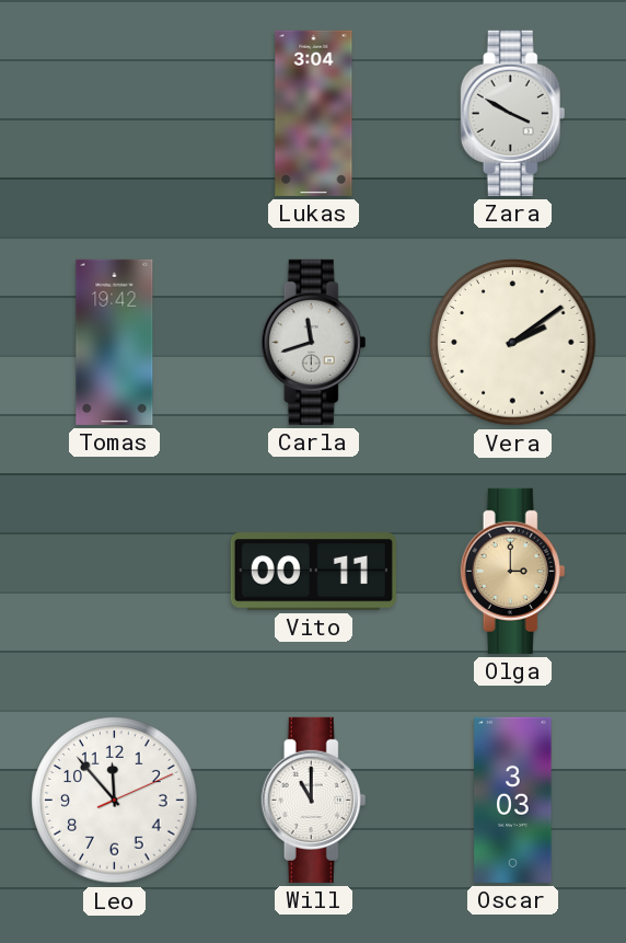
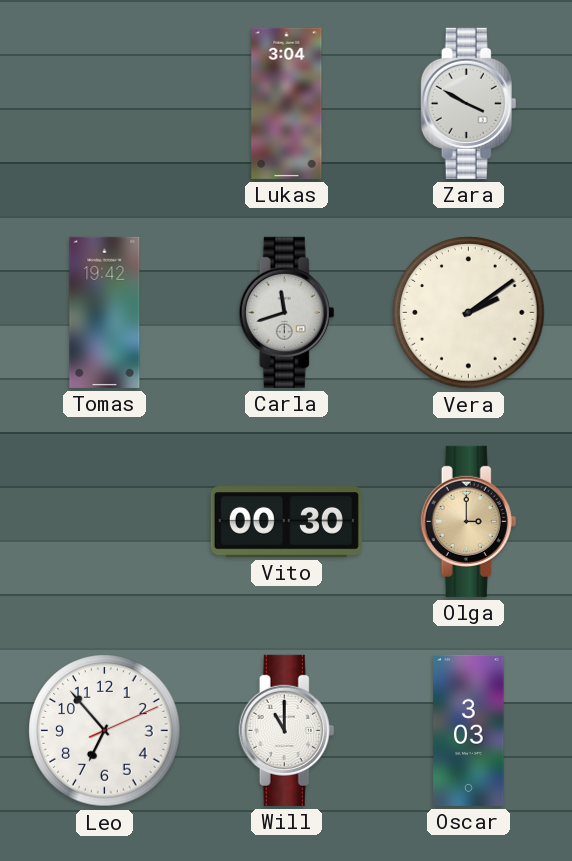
Vito: 00:11 -> 00:30
Leo: 11:53 -> 6:53
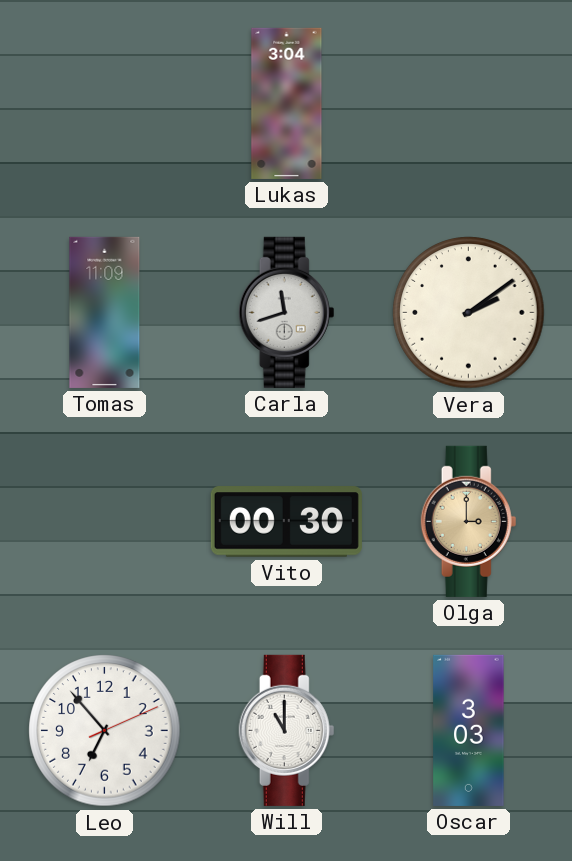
Zara: 3:50 -> none
Tomas: 19:42 -> 11:09
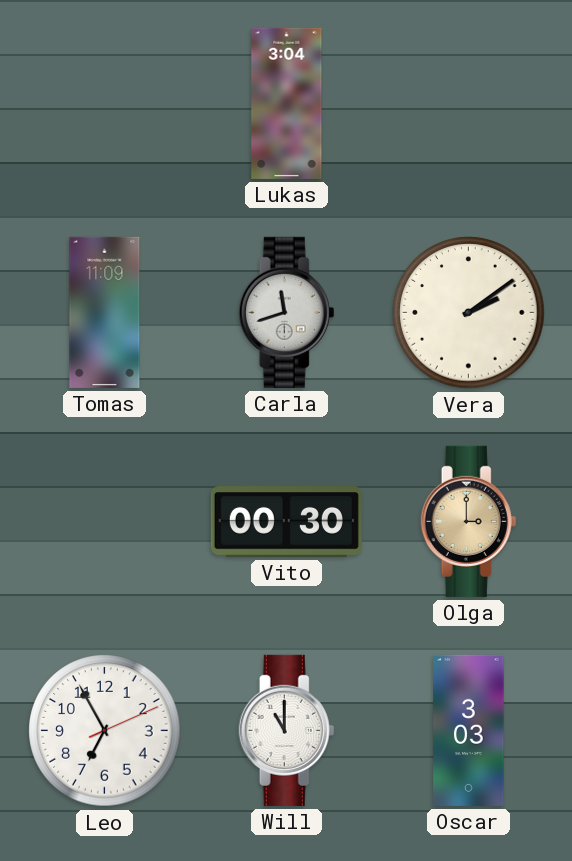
Leo: 6:53 -> 6:55
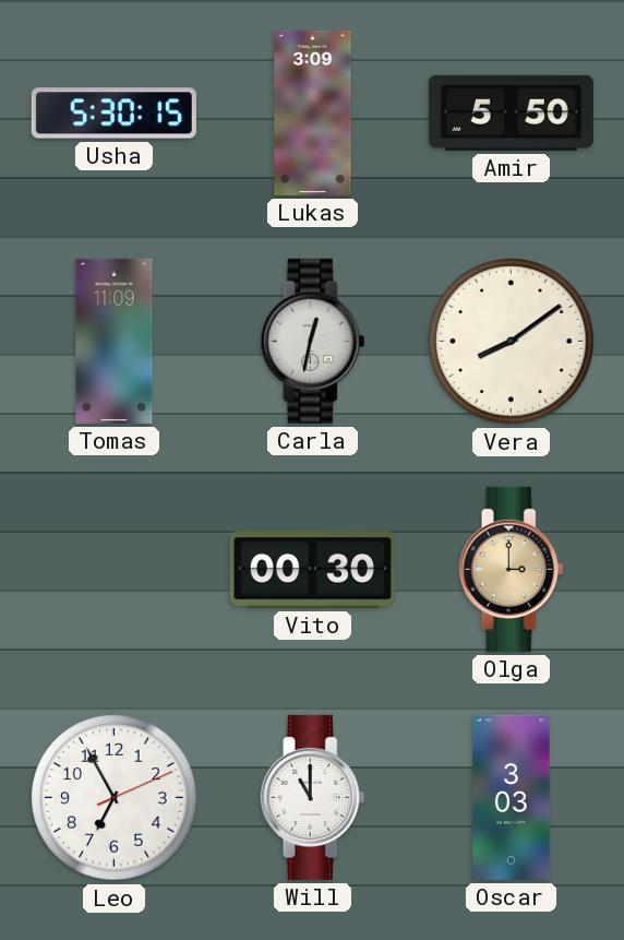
Usha: none -> 5:30
Lukas: 3:04 -> 3:09
Amir: none -> 5:50
Carla: 11:42 -> 12:32
Vera: 2:09 -> 8:09
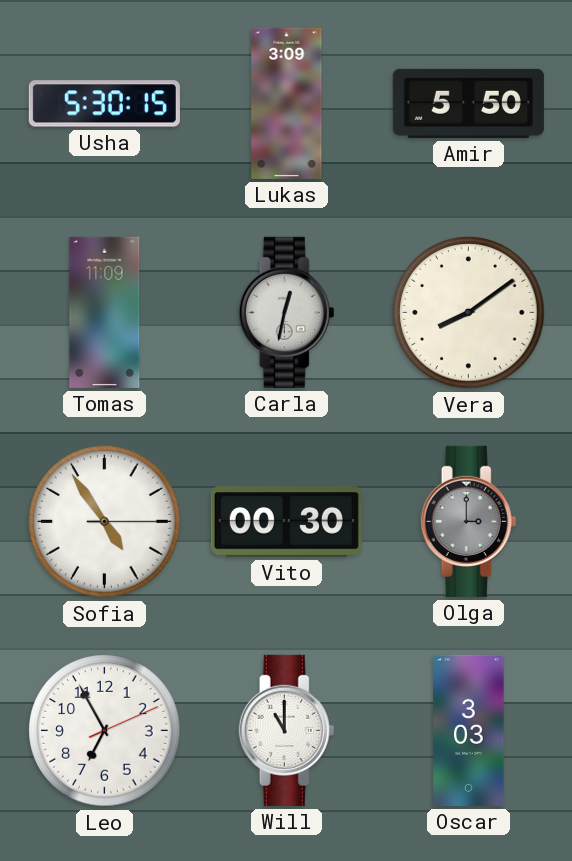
Sofia: none -> 4:54
Olga dial: champagne -> grey
